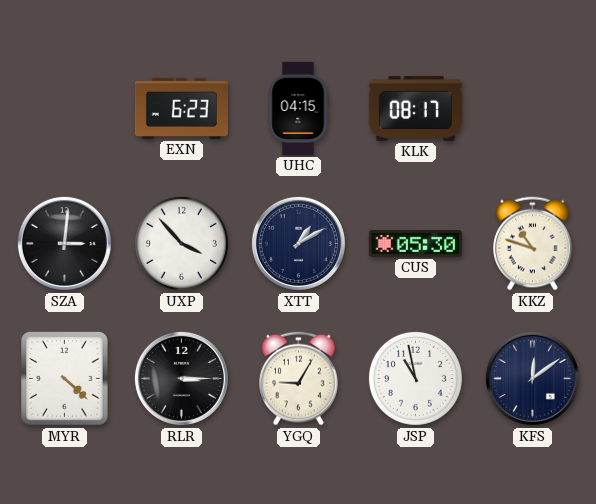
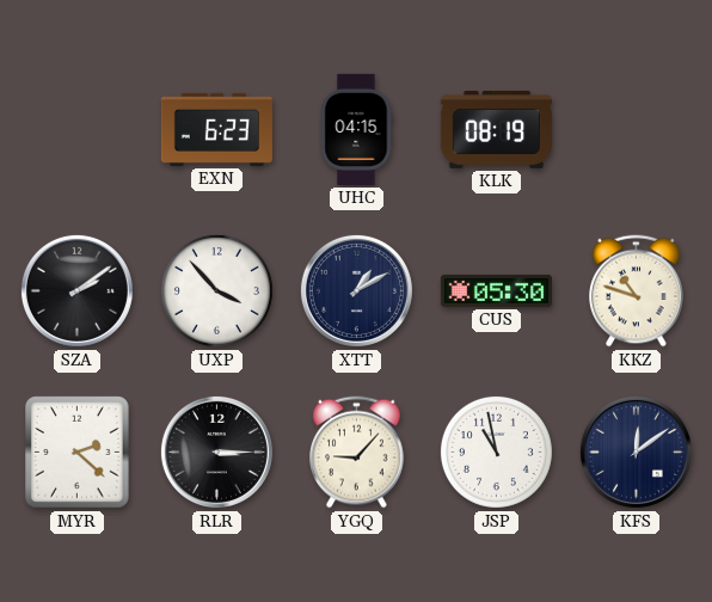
KLK: 08:17 -> 08:19
SZA: 3:01 -> 2:09
MYR: 4:22 -> 2:22
YGQ: 9:05 -> 9:07
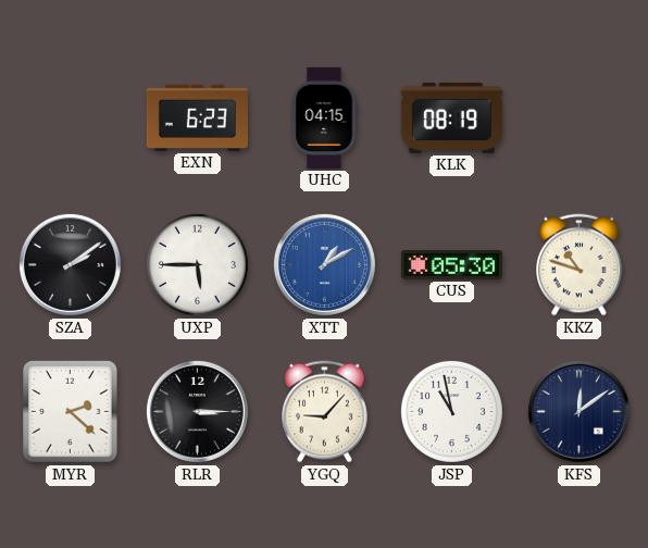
UXP: 3:53 -> 5:45
XTT dial: navy -> blue
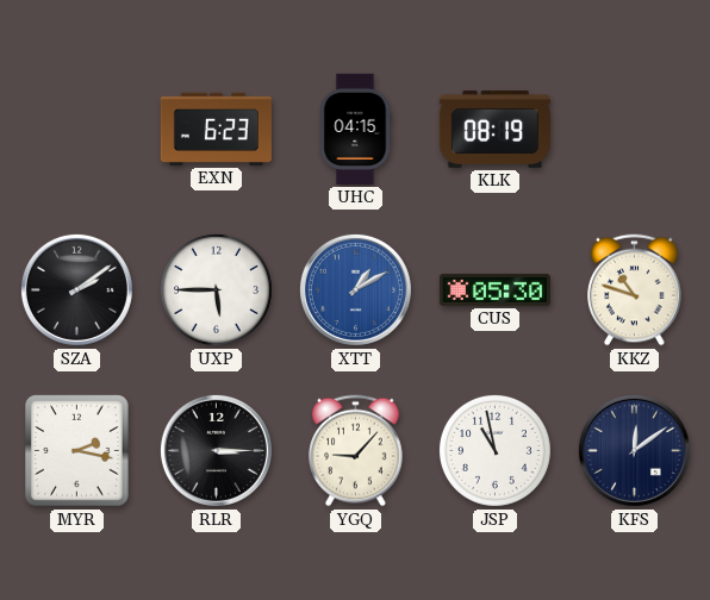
MYR: 2:22 -> 2:17
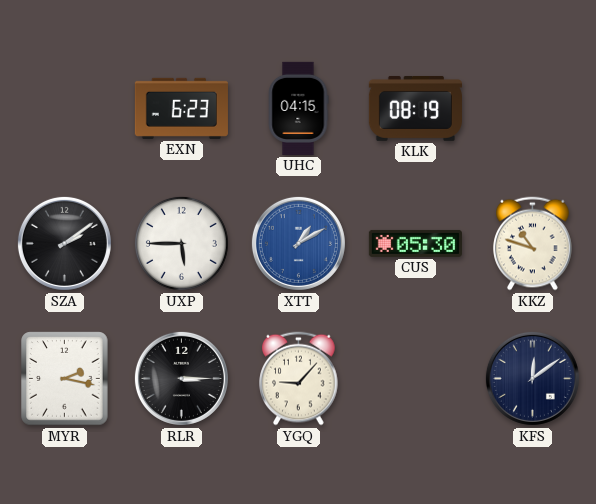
JSP: 10:58 -> none
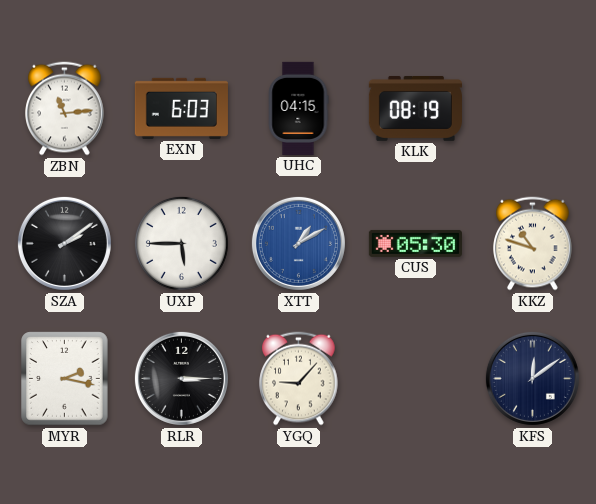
ZBN: none -> 11:14
EXN: 6:23 -> 6:03
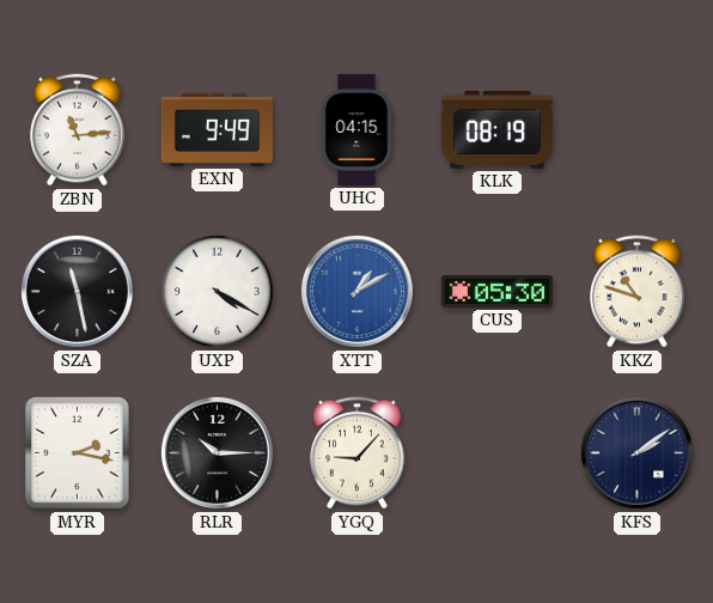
EXN: 6:03 -> 9:49
SZA: 2:09 -> 11:28
UXP: 5:45 -> 4:20
RLR: 3:15 -> 10:15
KFS: 12:09 -> 2:09
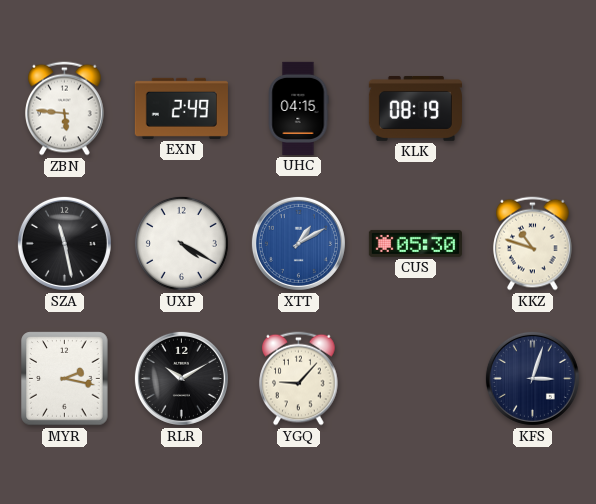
ZBN: 11:14 -> 5:46
EXN: 9:49 -> 2:49
RLR: 10:15 -> 10:10
KFS: 2:09 -> 3:03
